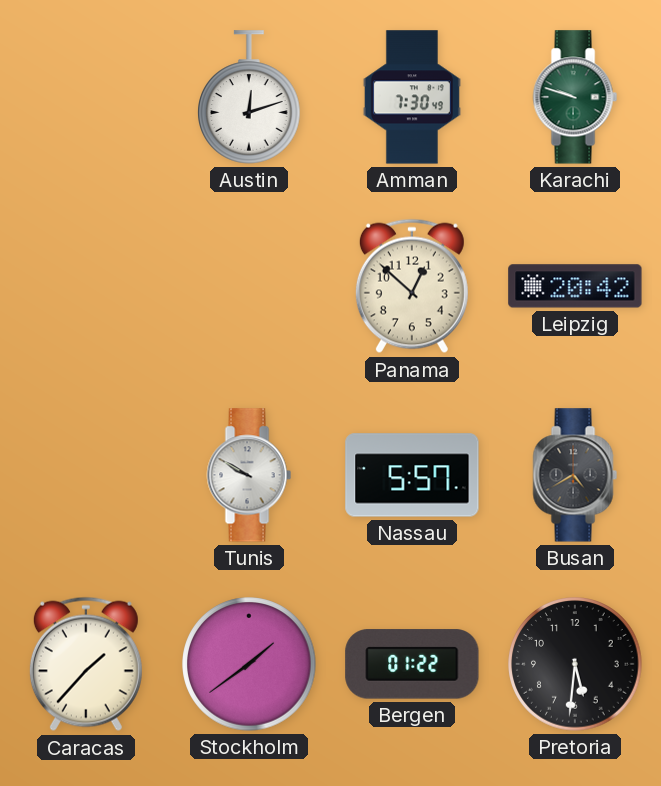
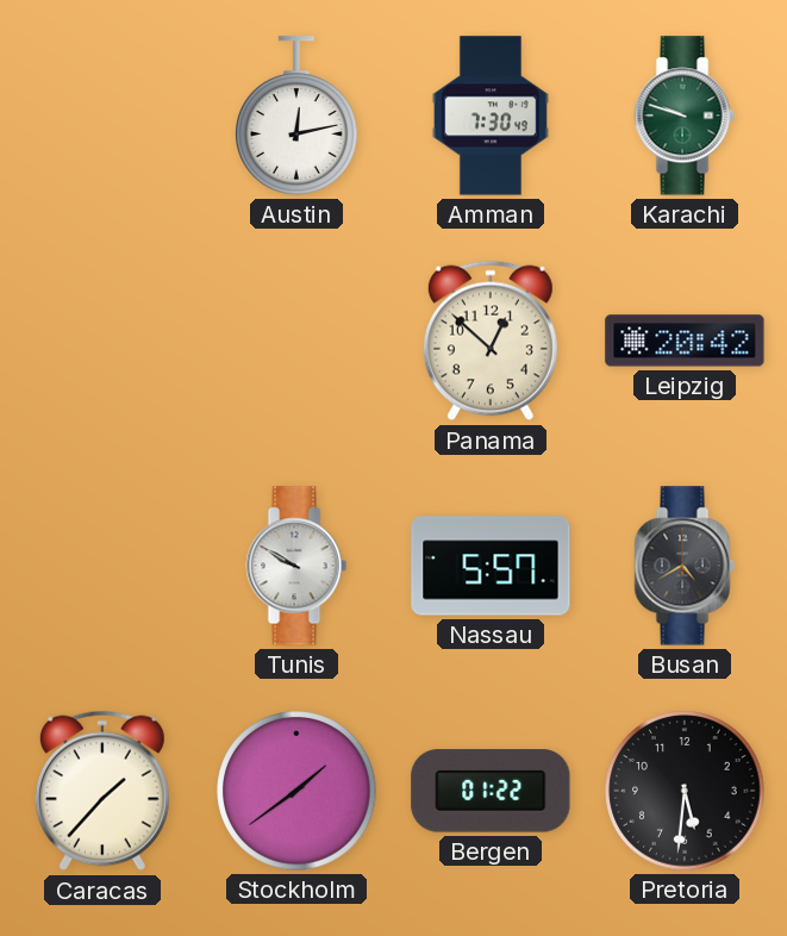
Austin: 12:12 -> 12:13
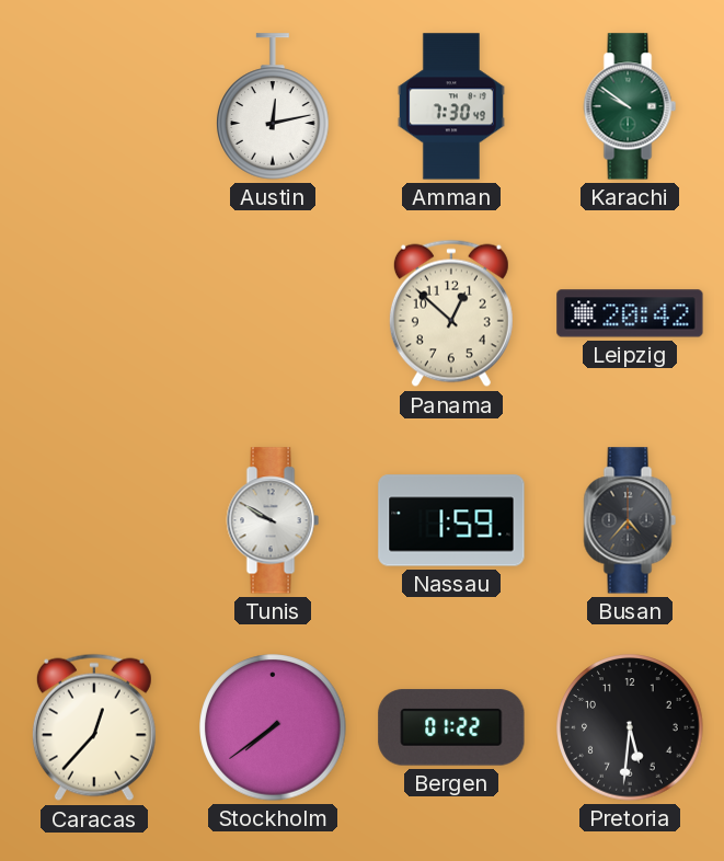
Karachi: 9:48 -> 9:51
Nassau: 5:57 -> 1:59
Busan: 4:40 -> 4:37
Caracas: 1:37 -> 12:37
Stockholm: 1:39 -> 7:39
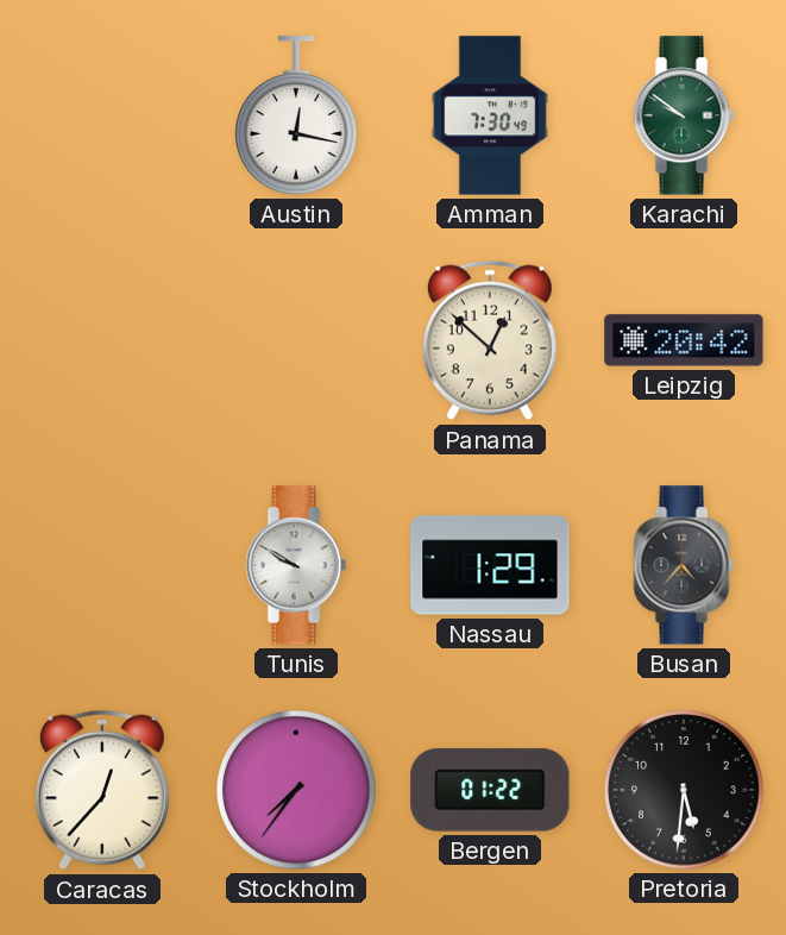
Austin: 12:13 -> 12:17
Nassau: 1:59 -> 1:29
Stockholm: 7:39 -> 7:36
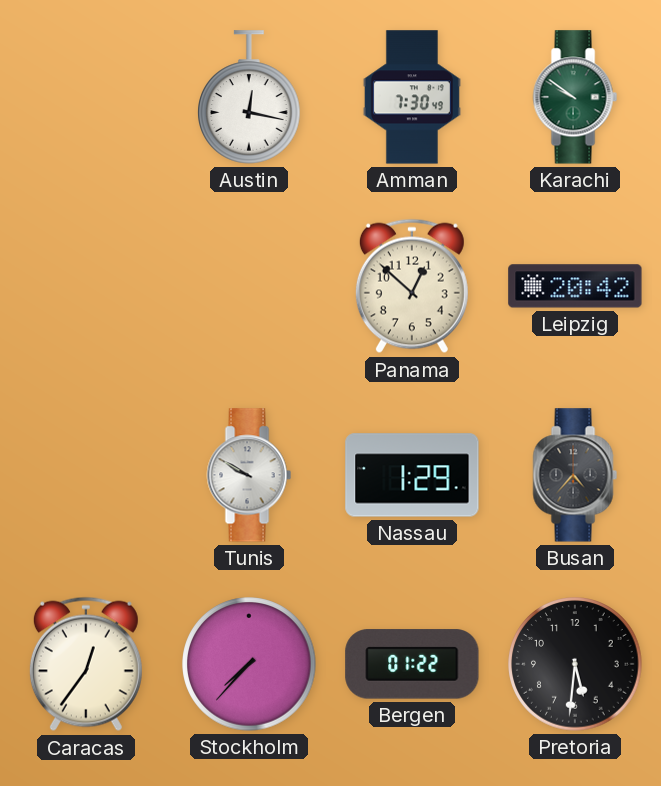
Caracas: 12:37 -> 12:36
Stockholm: 7:36 -> 7:37
